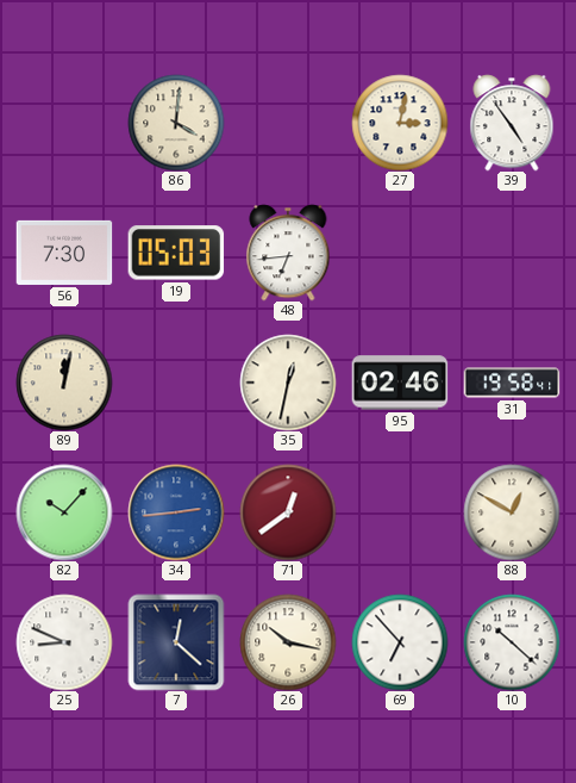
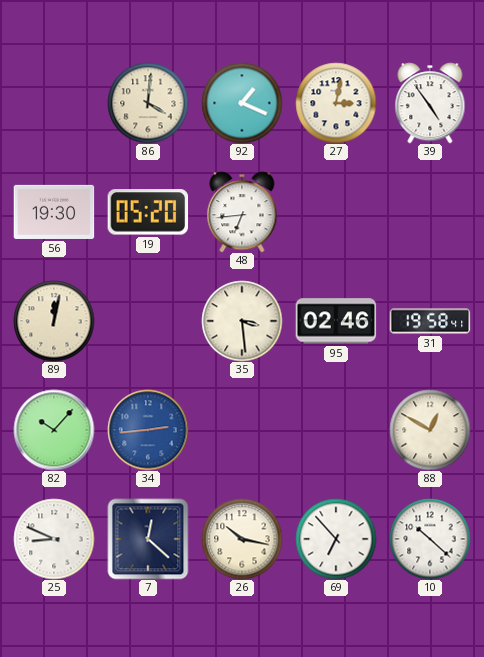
92: none -> 1:19
56: 7:30 -> 19:30
19: 05:03 -> 05:20
35: 12:32 -> 3:29
71: 12:39 -> none
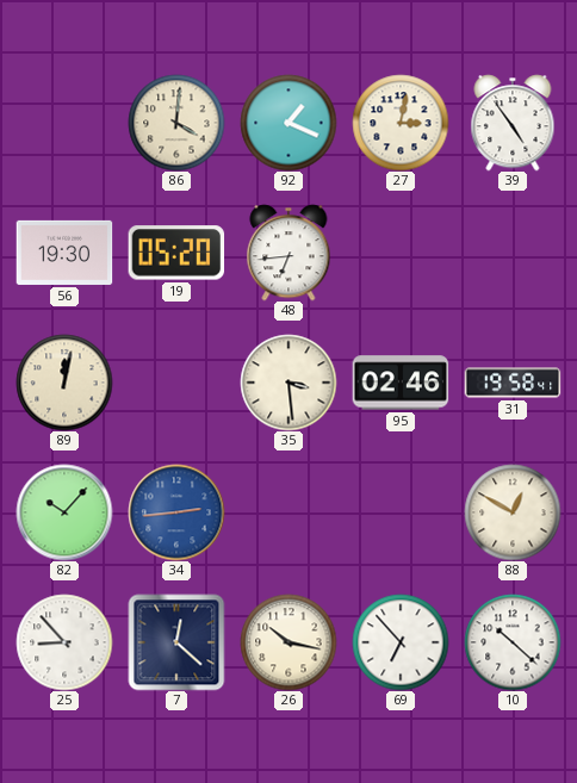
25: 8:49 -> 8:53
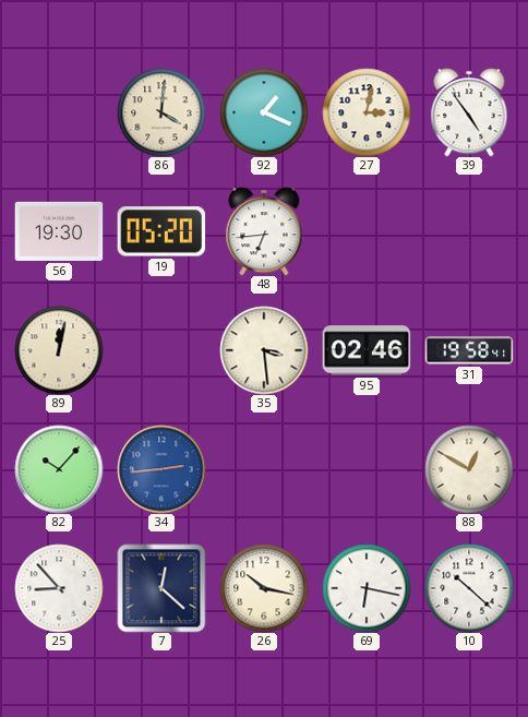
69: 6:53 -> 6:17
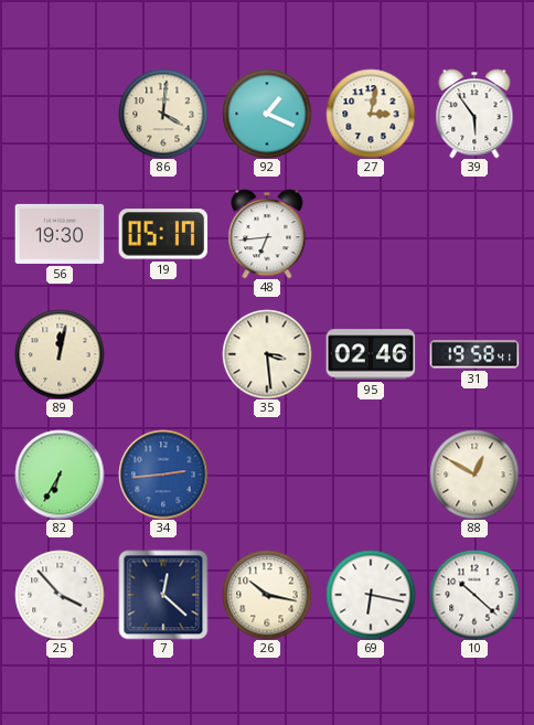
39: 4:54 -> 5:54
19: 05:20 -> 05:17
82: 10:07 -> 6:35
25: 8:53 -> 3:53
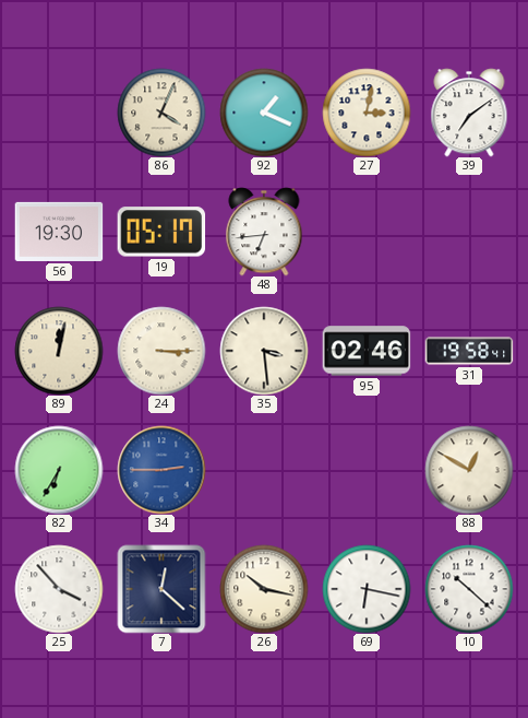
86: 4:01 -> 4:04
39: 5:54 -> 7:09
24: none -> 3:15
34: 2:44 -> 2:45
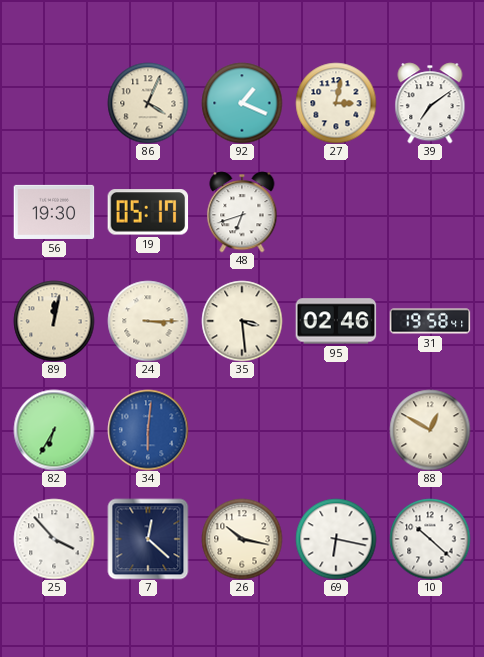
48: 6:44 -> 6:42
34: 2:45 -> 6:01
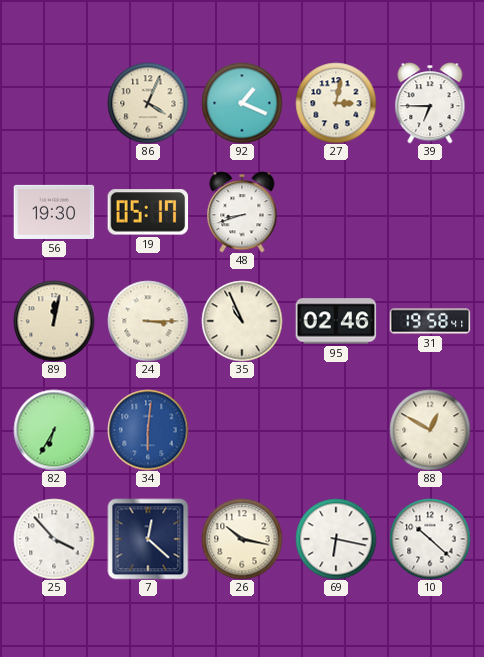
39: 7:09 -> 6:45
48: 6:42 -> 8:42
35: 3:29 -> 10:56
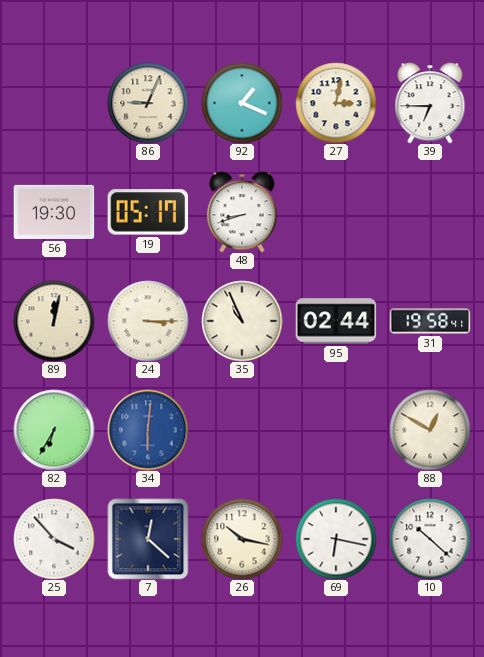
86: 4:04 -> 9:04
95: 02:46 -> 02:44
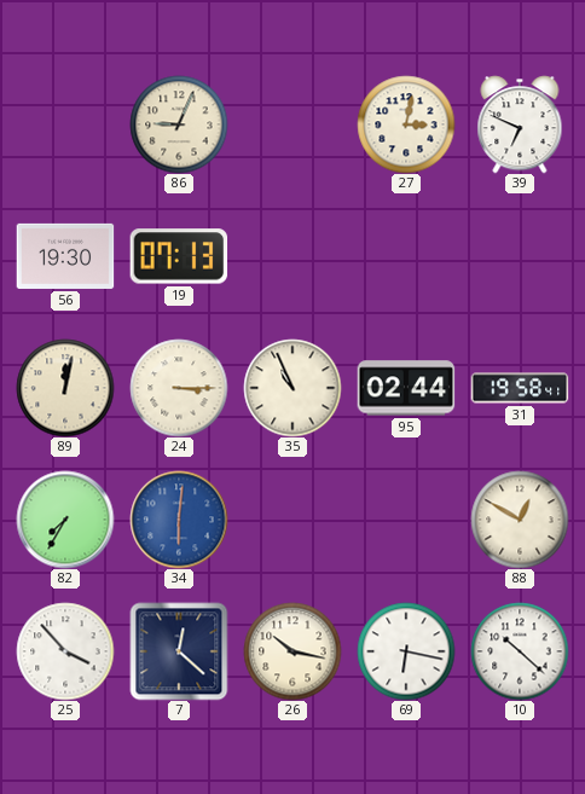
92: 1:19 -> none
39: 6:45 -> 6:49
19: 05:17 -> 07:13
48: 8:42 -> none
82: 6:35 -> 7:35
